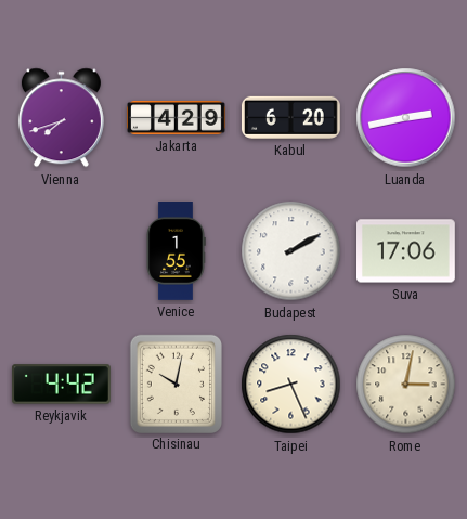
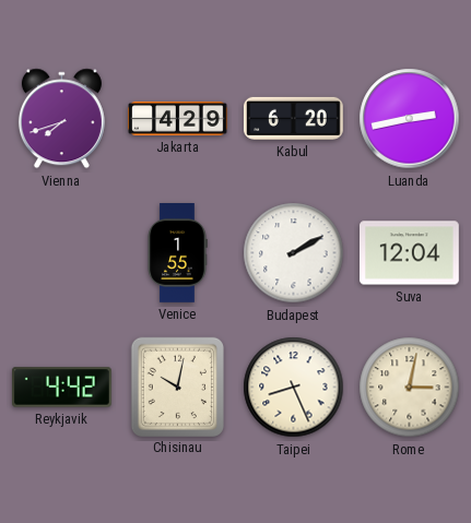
Suva: 17:06 -> 12:04
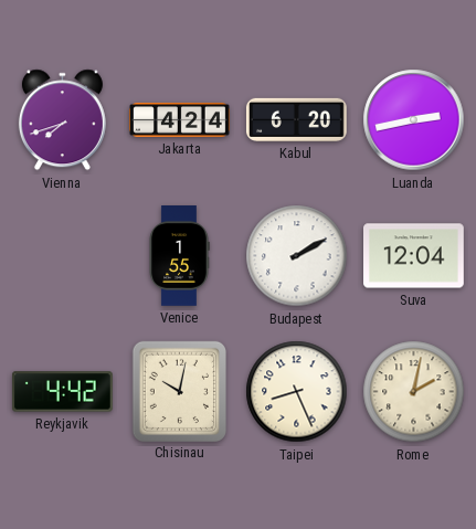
Jakarta: 4:29 -> 4:24
Rome: 3:02 -> 2:02
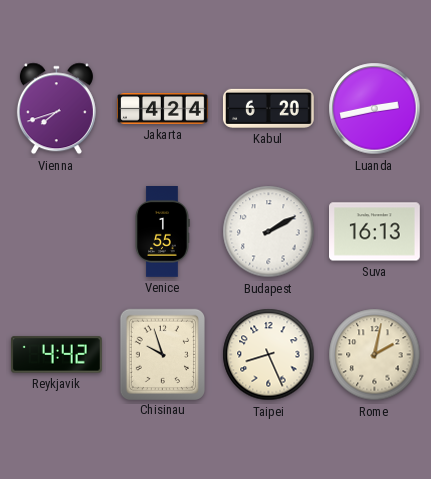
Suva: 12:04 -> 16:13
Chisinau: 10:02 -> 9:57
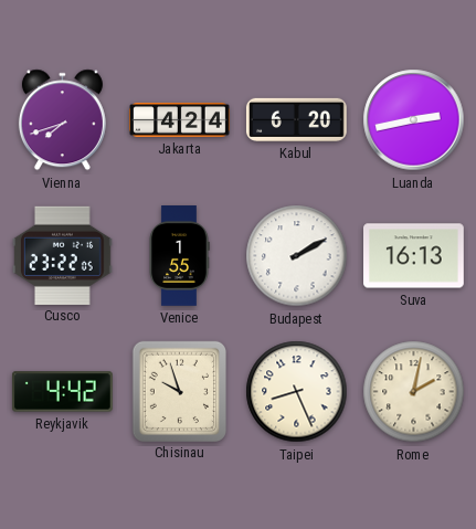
Cusco: none -> 23:22
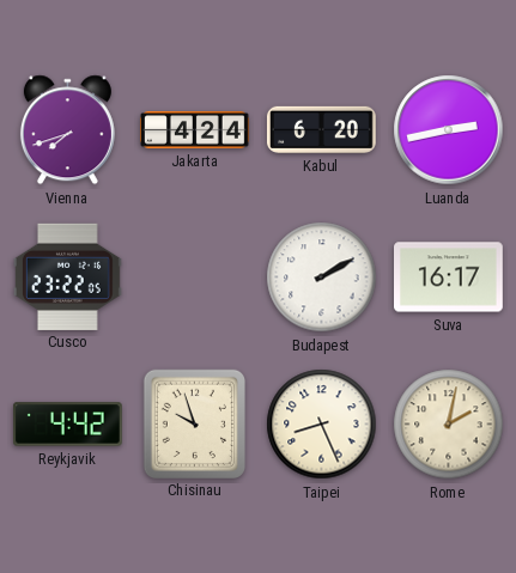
Venice: 1:55 -> none
Suva: 16:13 -> 16:17
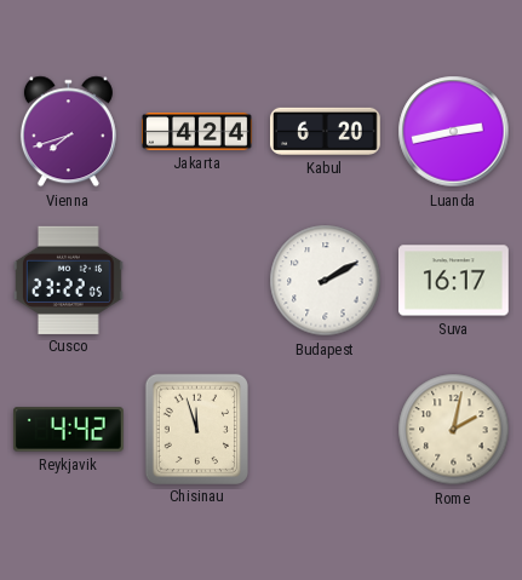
Chisinau: 9:57 -> 11:57
Taipei: 8:26 -> none
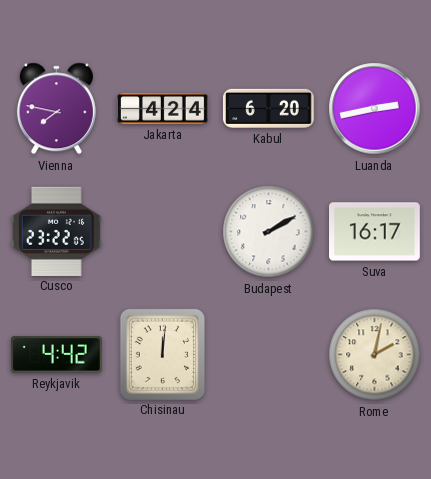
Vienna: 7:42 -> 7:47
Chisinau: 11:57 -> 12:01
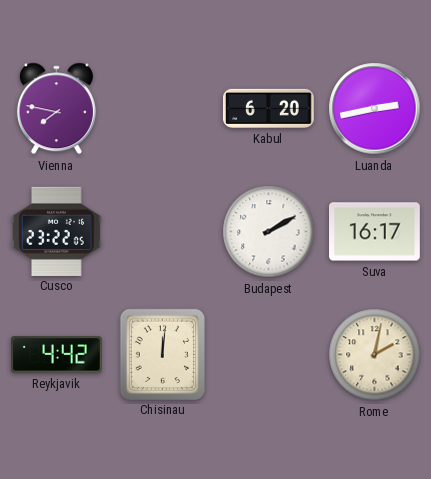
Jakarta: 4:24 -> none
